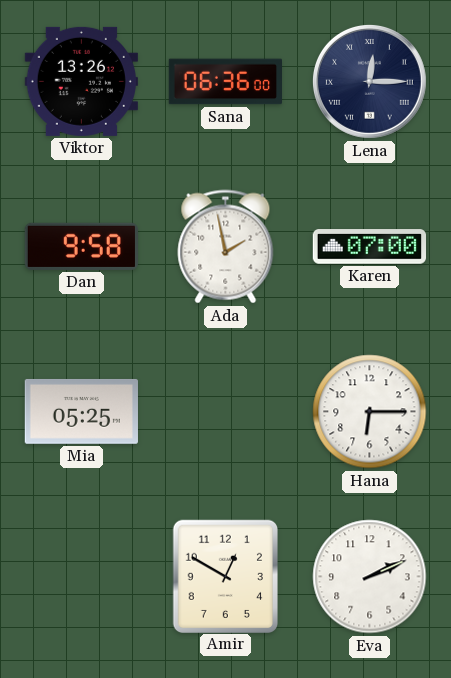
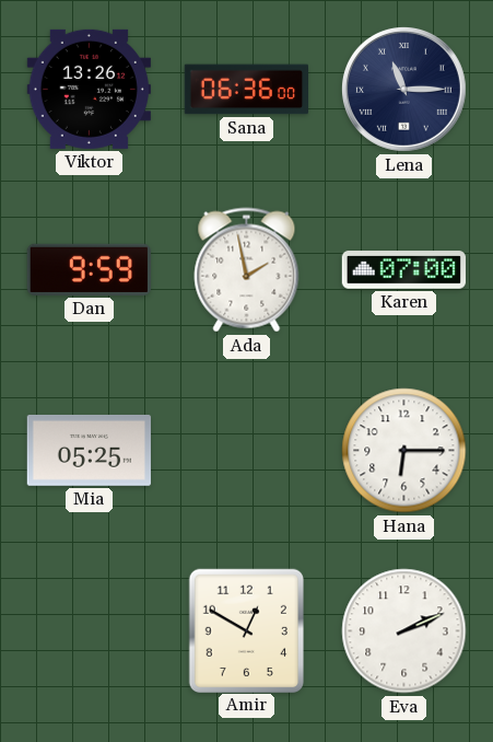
Lena: 12:15 -> 11:15
Dan: 9:58 -> 9:59
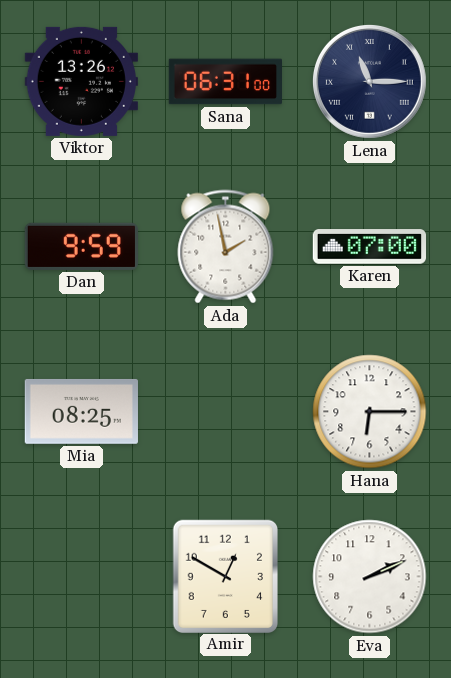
Sana: 06:36 -> 06:31
Mia: 05:25 -> 08:25
